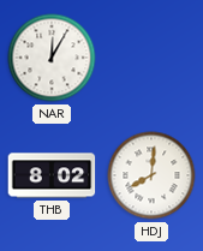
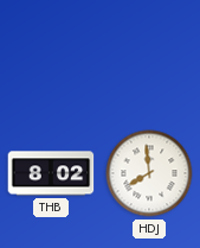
NAR: 12:05 -> none
HDJ: 8:01 -> 7:59
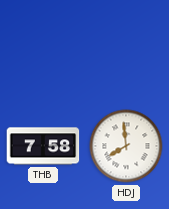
THB: 8:02 -> 7:58
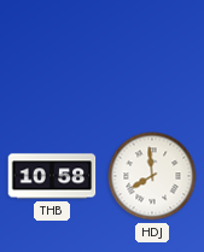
THB: 7:58 -> 10:58
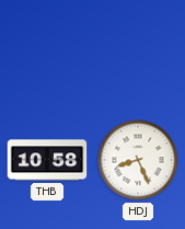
HDJ: 7:59 -> 8:26
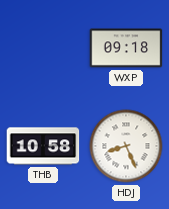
WXP: none -> 09:18
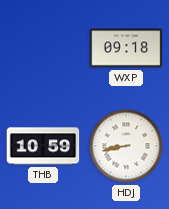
THB: 10:58 -> 10:59
HDJ: 8:26 -> 8:43
